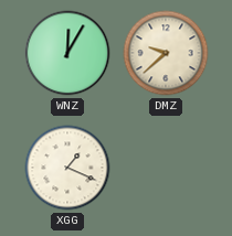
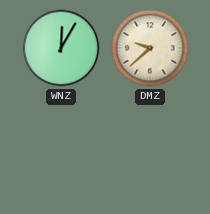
XGG: 1:19 -> none
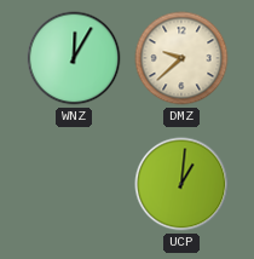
UCP: none -> 1:01
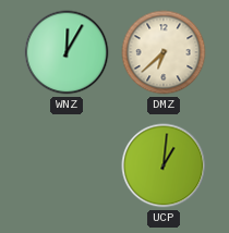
DMZ: 9:38 -> 6:38
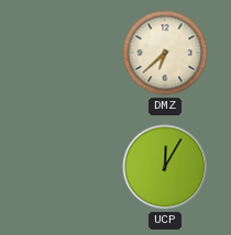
WNZ: 12:05 -> none
UCP: 1:01 -> 12:05
